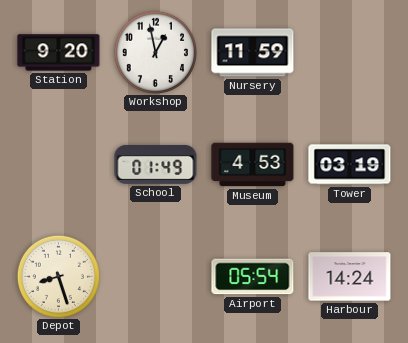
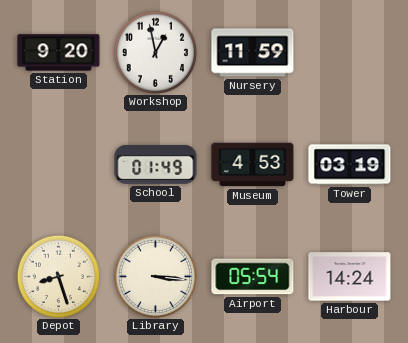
Library: none -> 3:16
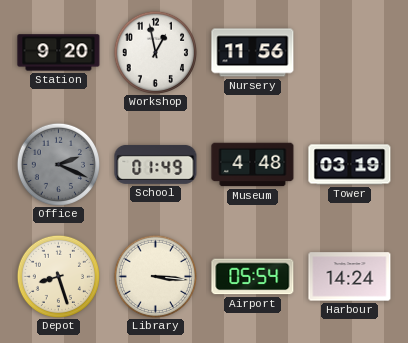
Nursery: 11:59 -> 11:56
Office: none -> 2:19
Museum: 4:53 -> 4:48
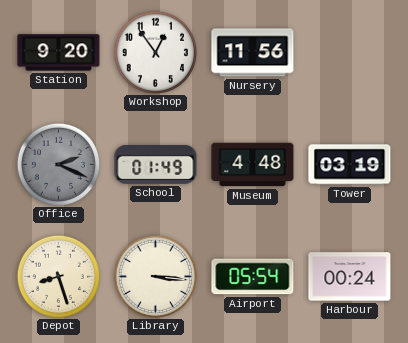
Workshop: 12:58 -> 12:54
Harbour: 14:24 -> 00:24
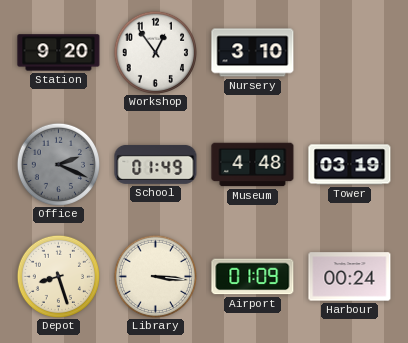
Nursery: 11:56 -> 3:10
Airport: 05:54 -> 01:09
